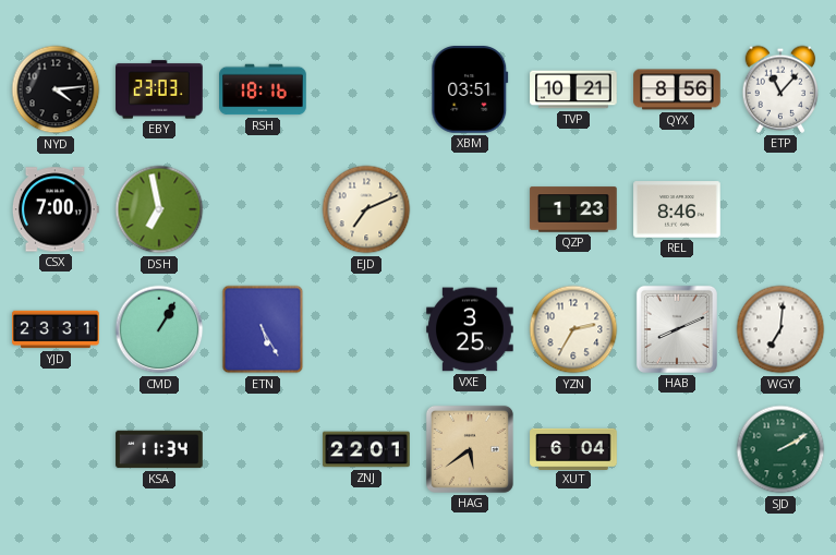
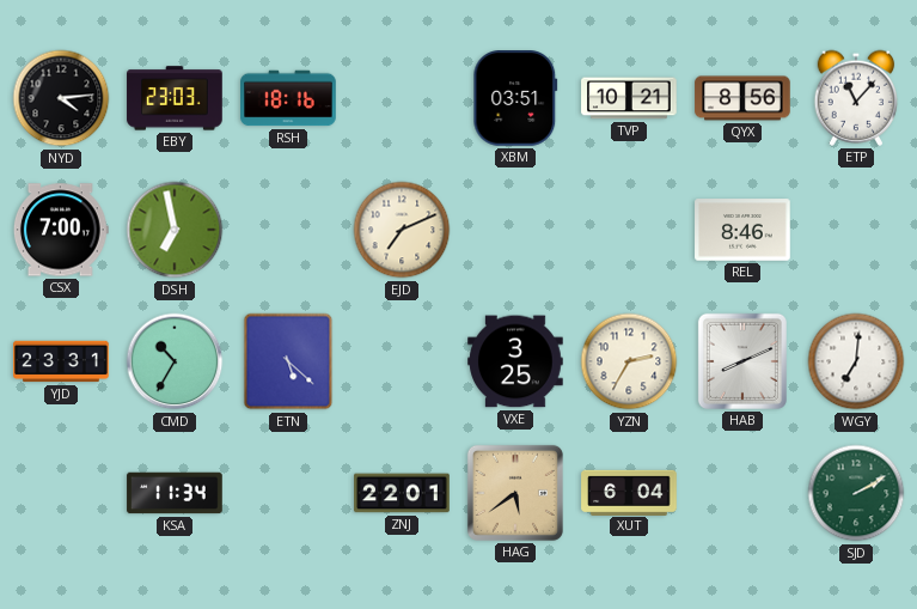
QZP: 1:23 -> none
CMD: 1:05 -> 10:35
ETN: 5:25 -> 5:22
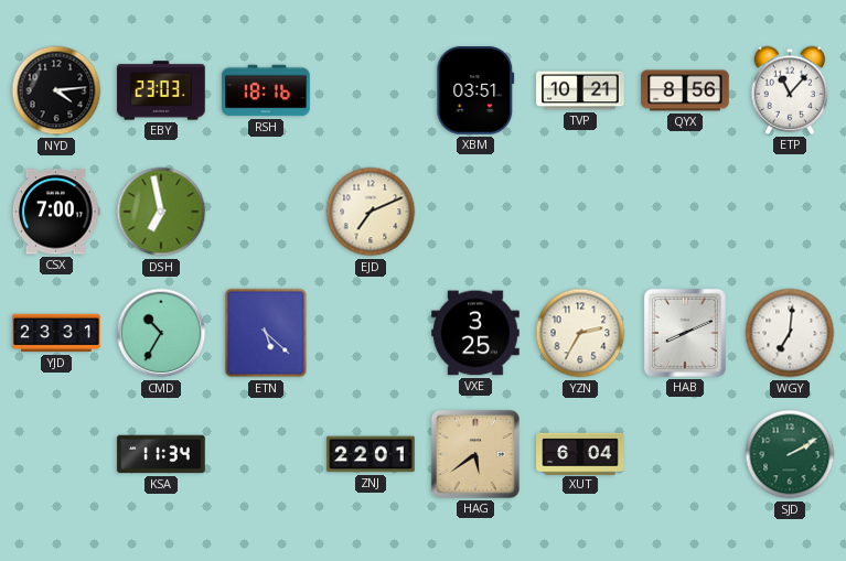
REL: 8:46 -> none
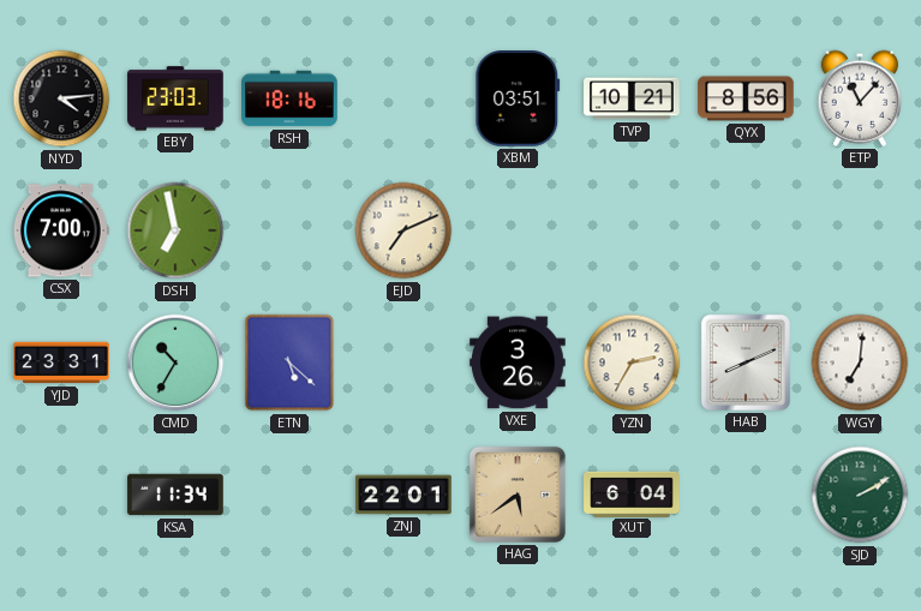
VXE: 3:25 -> 3:26
